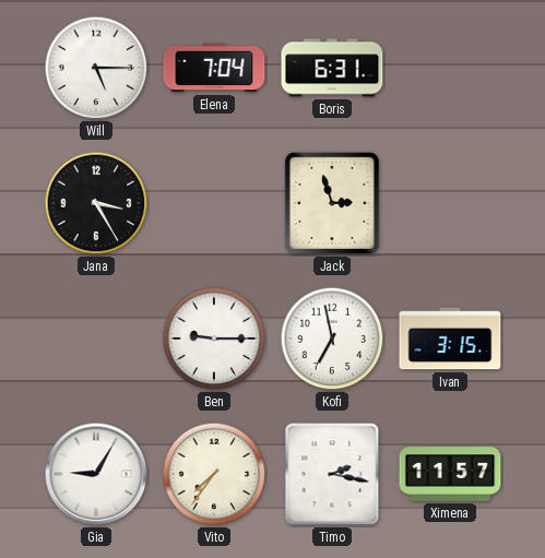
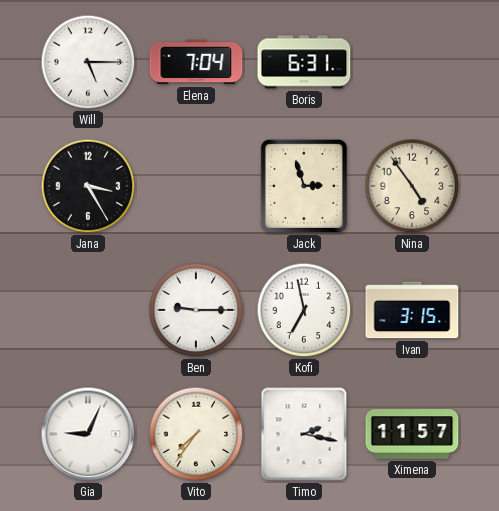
Nina: none -> 4:54
Gia: 9:05 -> 9:04
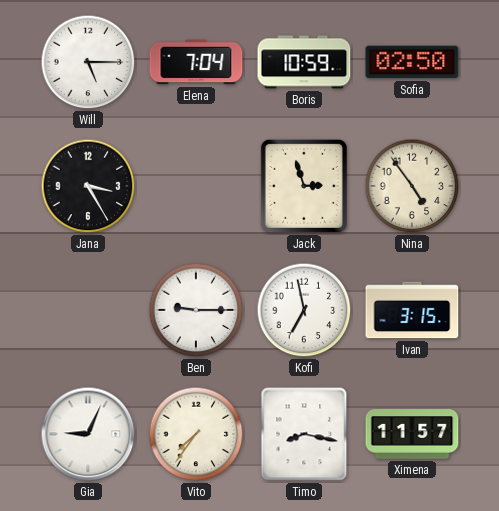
Boris: 6:31 -> 10:59
Sofia: none -> 02:50
Timo: 2:17 -> 8:17
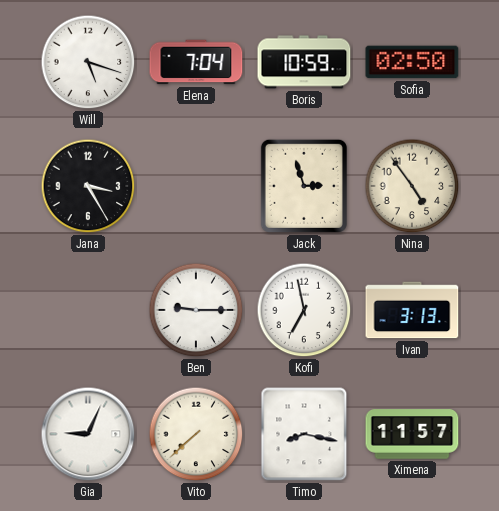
Will: 5:15 -> 5:18
Ivan: 3:15 -> 3:13
Vito: 7:36 -> 7:38
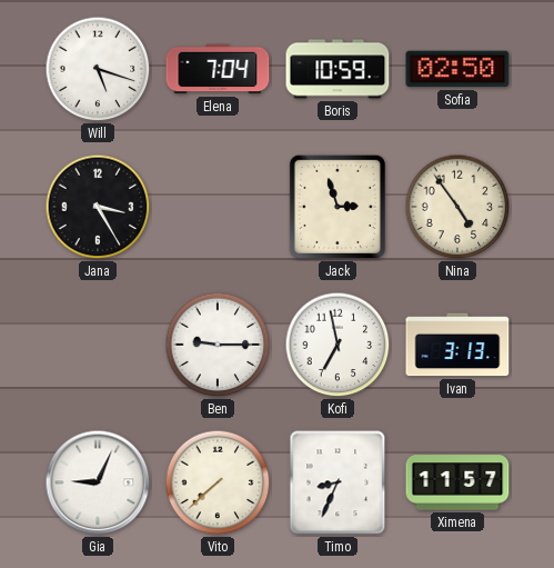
Timo: 8:17 -> 8:34
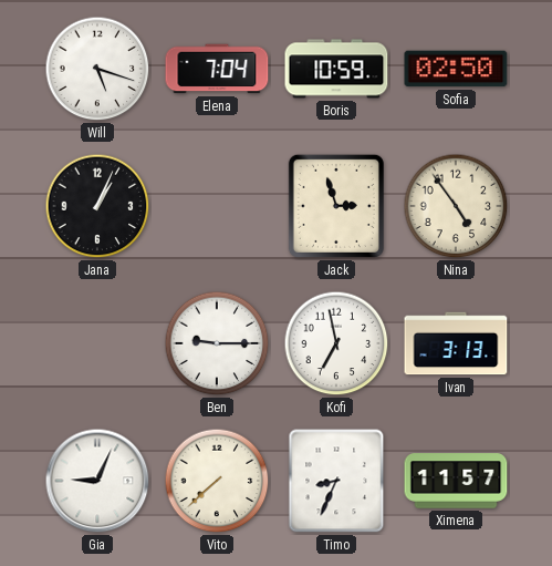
Jana: 3:25 -> 1:04
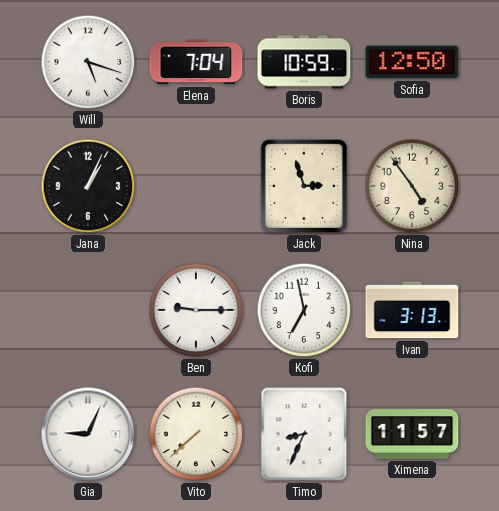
Sofia: 02:50 -> 12:50
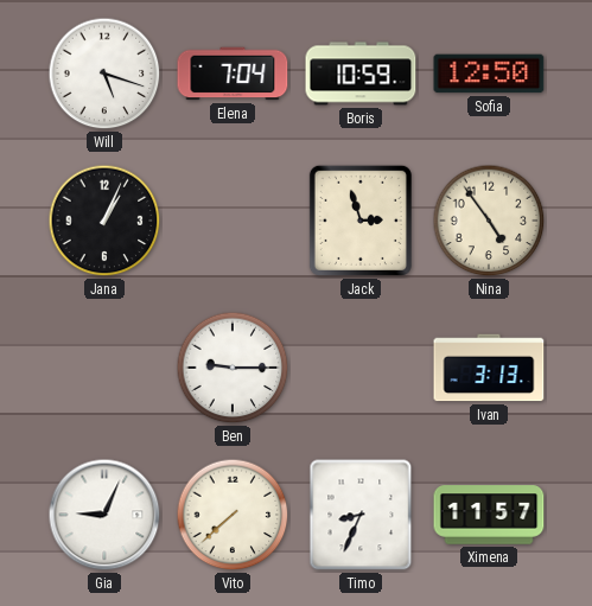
Kofi: 6:58 -> none
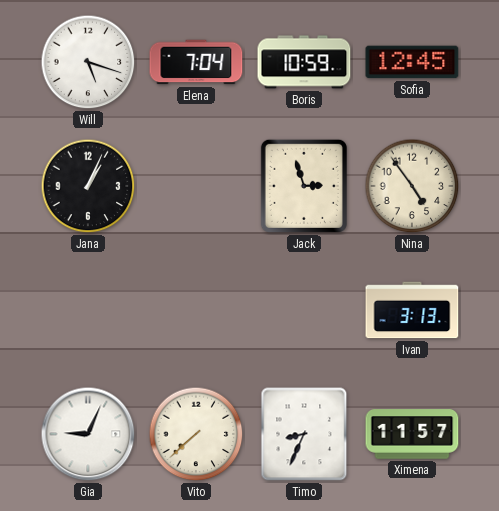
Sofia: 12:50 -> 12:45
Ben: 9:15 -> none
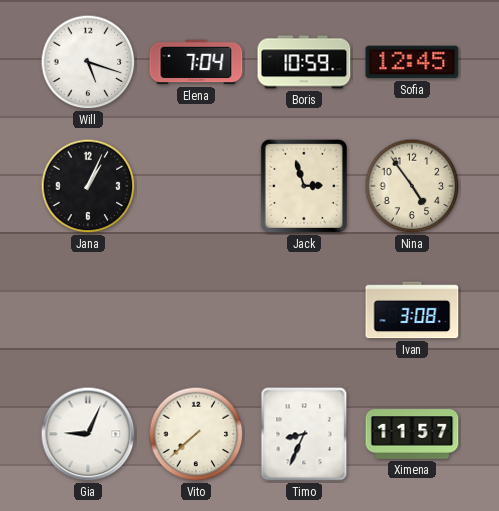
Ivan: 3:13 -> 3:08
